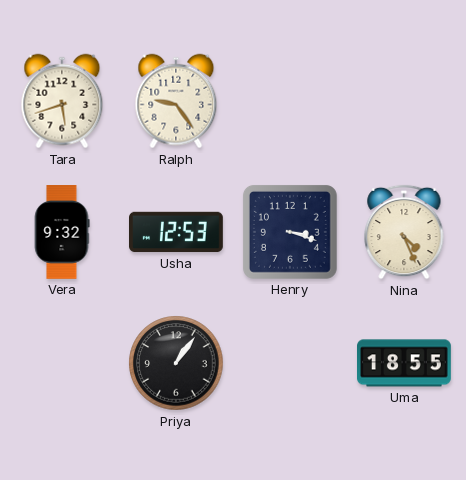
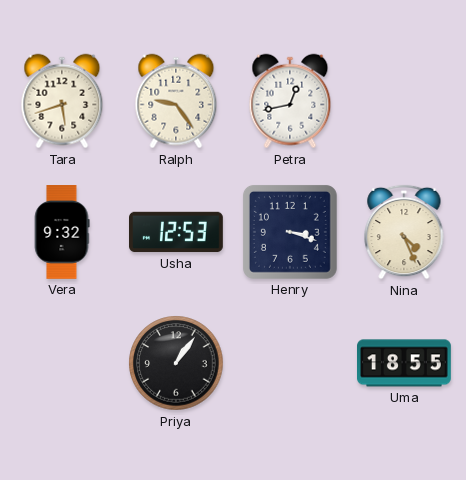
Petra: none -> 12:43
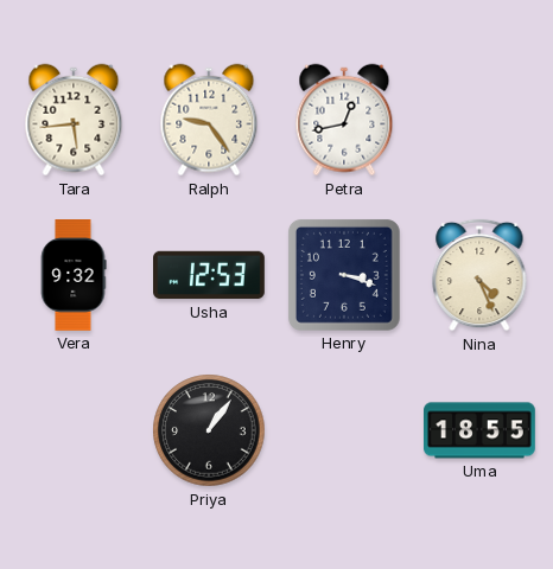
Tara: 5:42 -> 5:44
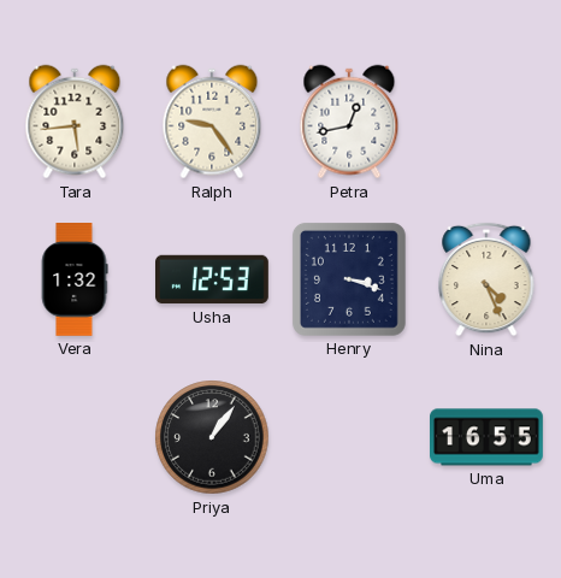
Vera: 9:32 -> 1:32
Uma: 18:55 -> 16:55
